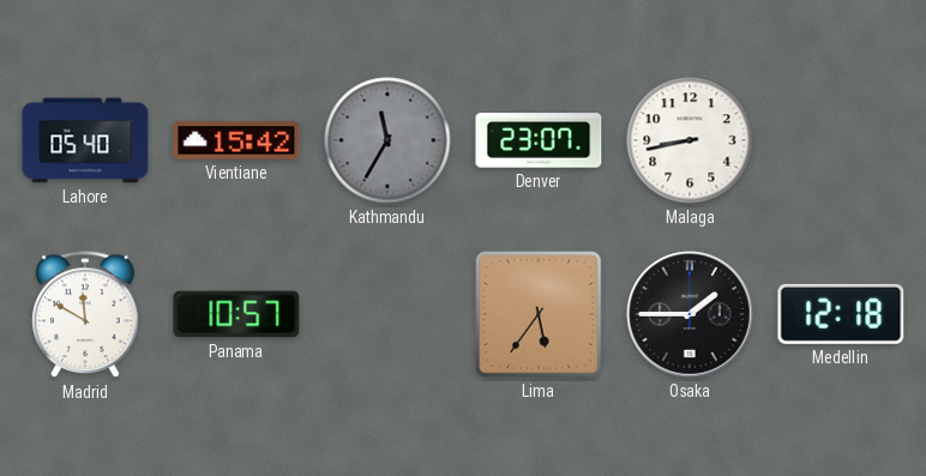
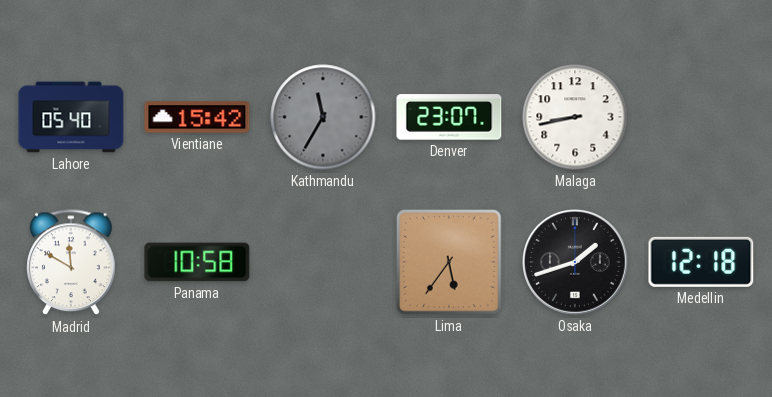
Panama: 10:57 -> 10:58
Osaka: 1:45 -> 1:42
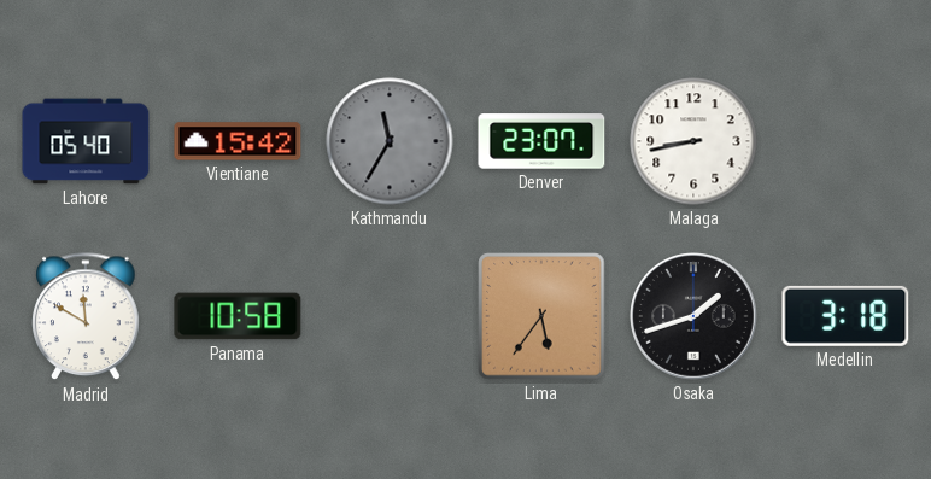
Medellin: 12:18 -> 3:18
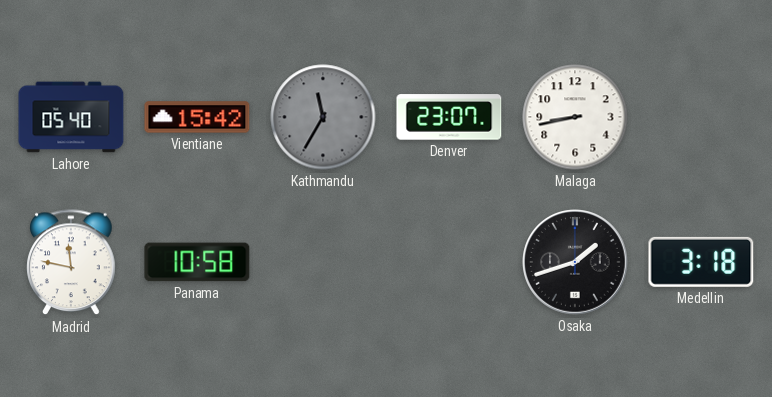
Madrid: 11:50 -> 11:47
Lima: 5:36 -> none
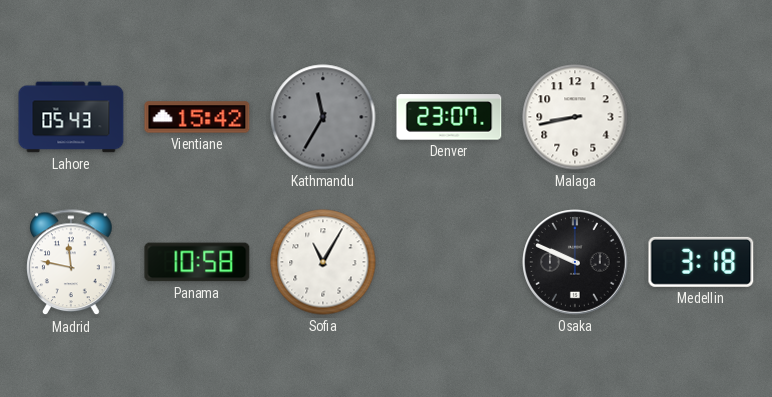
Lahore: 05:40 -> 05:43
Sofia: none -> 11:05
Osaka: 1:42 -> 9:49
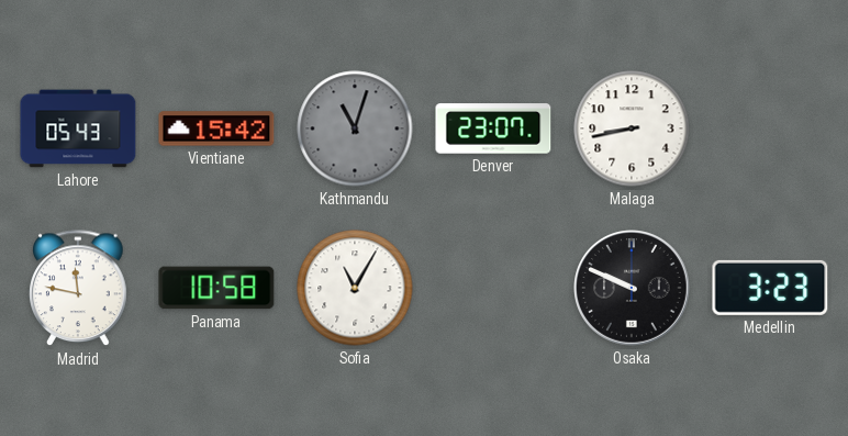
Kathmandu: 11:35 -> 11:03
Medellin: 3:18 -> 3:23
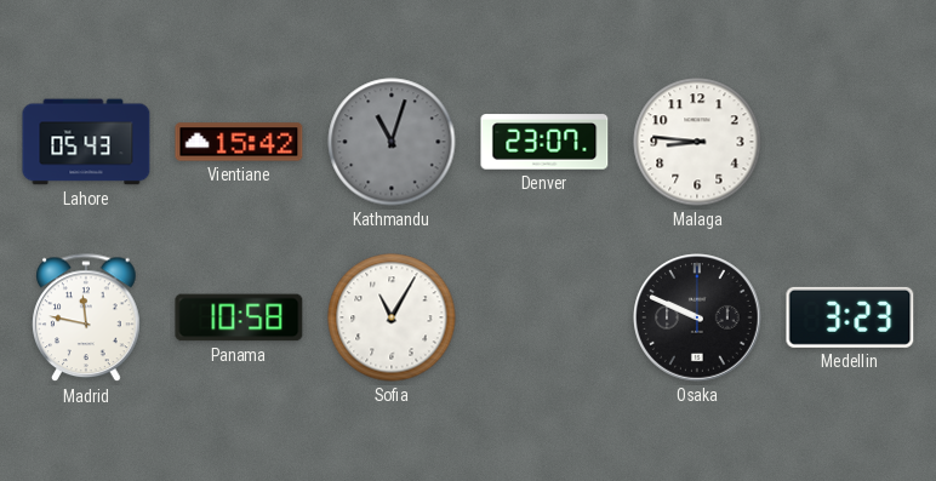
Malaga: 8:43 -> 8:46
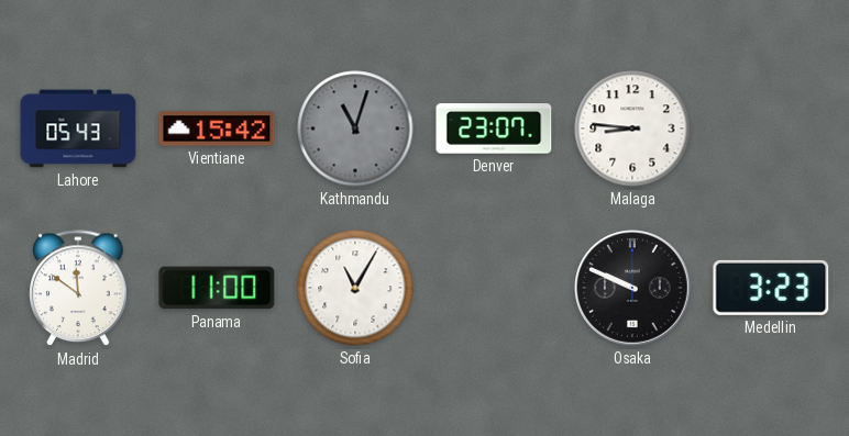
Madrid: 11:47 -> 11:51
Panama: 10:58 -> 11:00
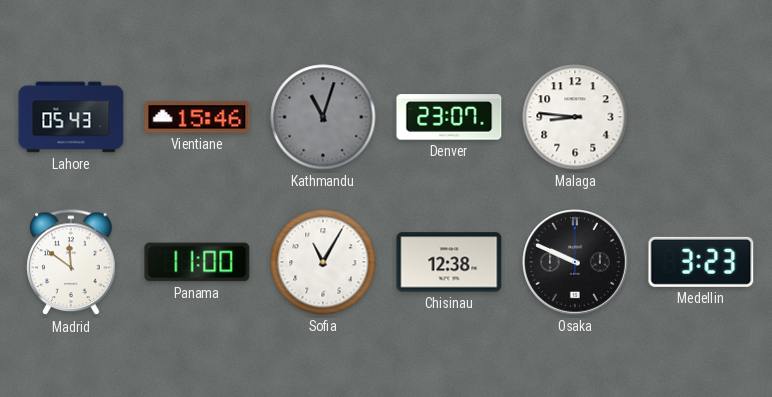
Vientiane: 15:42 -> 15:46
Chisinau: none -> 12:38
